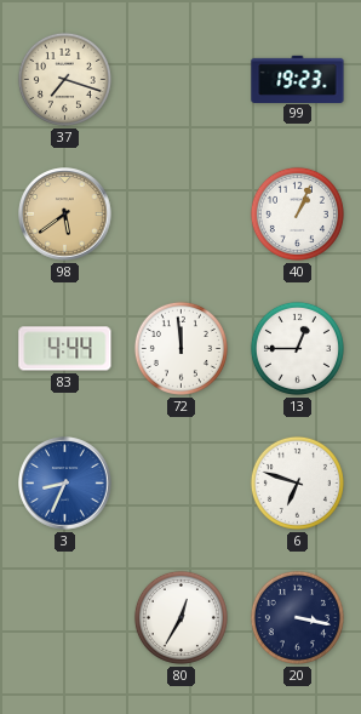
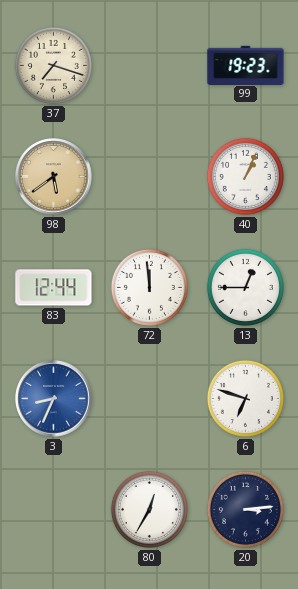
83: 4:44 -> 12:44
20: 3:17 -> 3:14
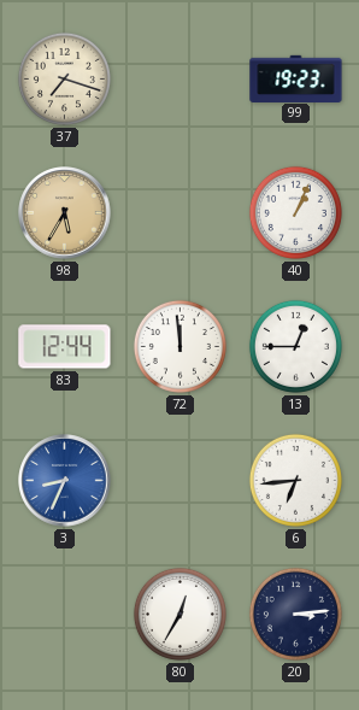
98: 5:39 -> 5:35
6: 6:48 -> 6:44
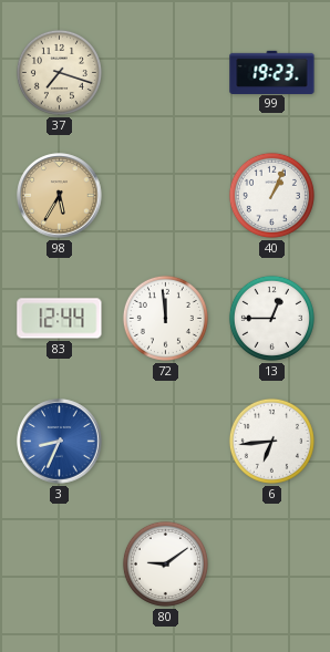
80: 12:35 -> 9:09
20: 3:14 -> none
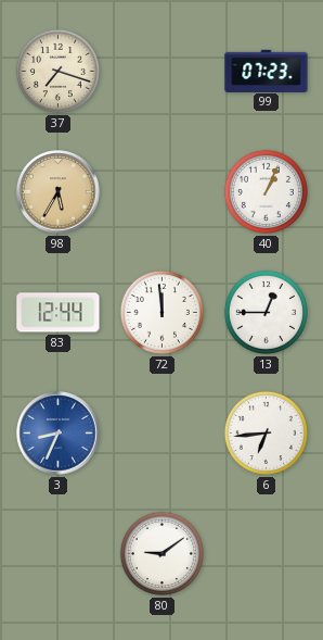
99: 19:23 -> 07:23
